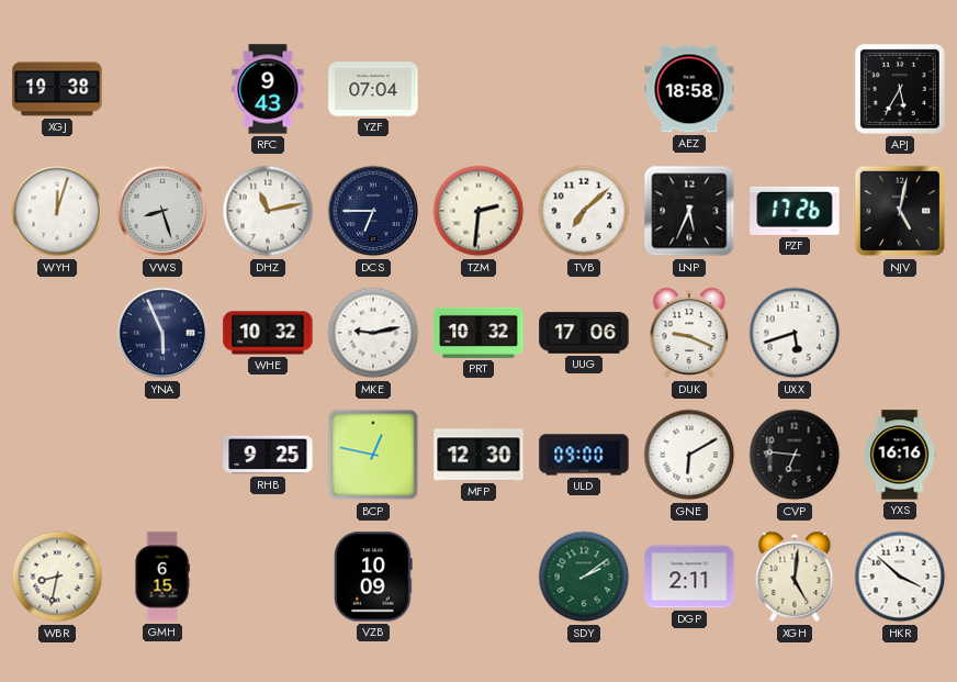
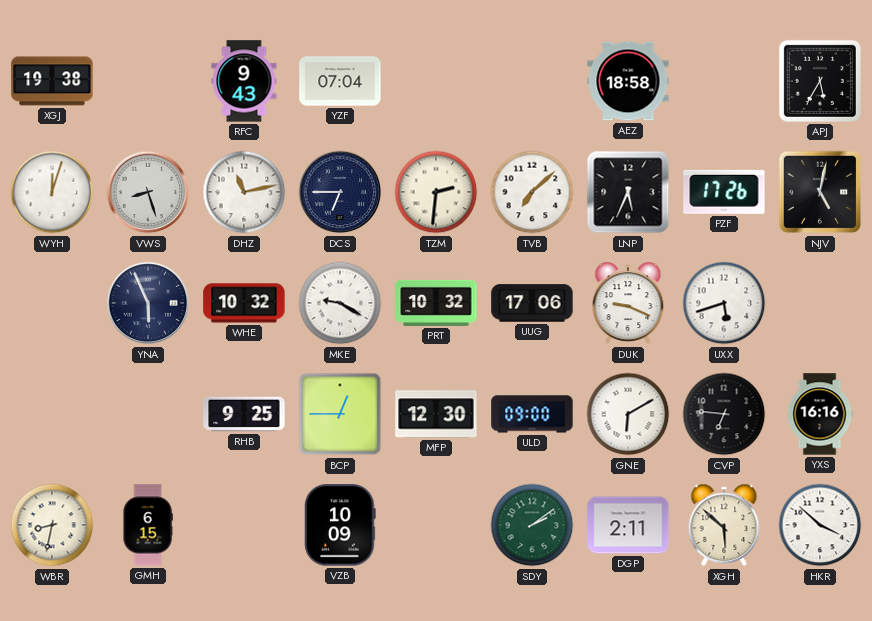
MKE: 9:13 -> 9:20
BCP: 12:47 -> 12:45
XGH: 5:01 -> 5:52
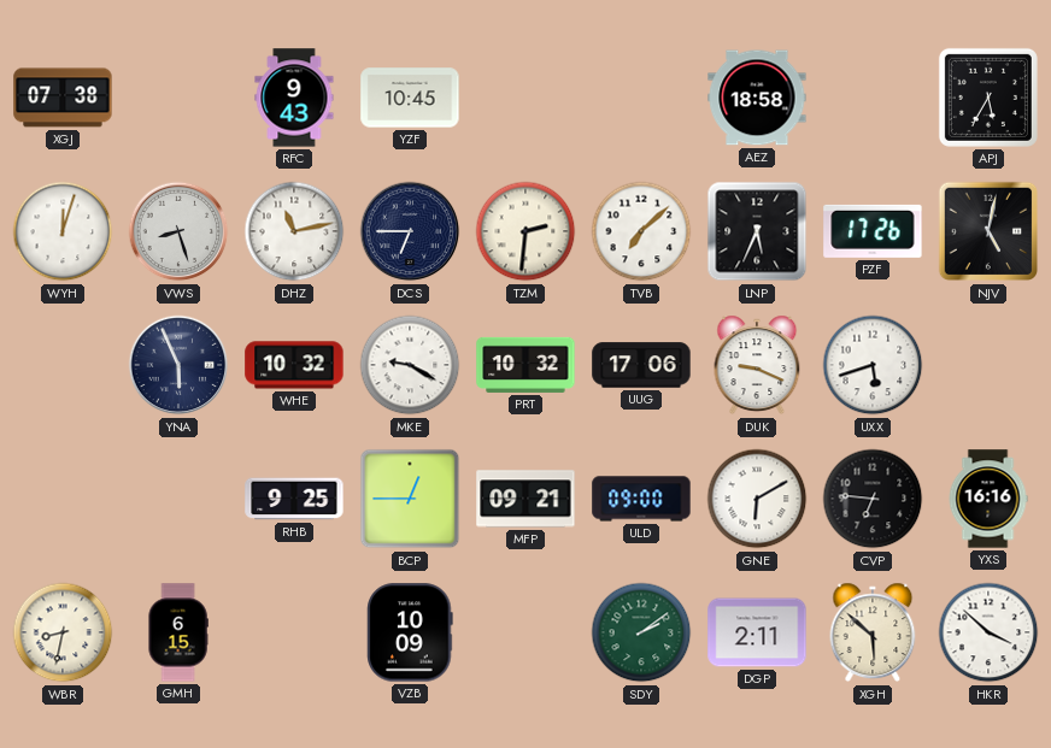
XGJ: 19:38 -> 07:38
YZF: 07:04 -> 10:45
MFP: 12:30 -> 09:21
